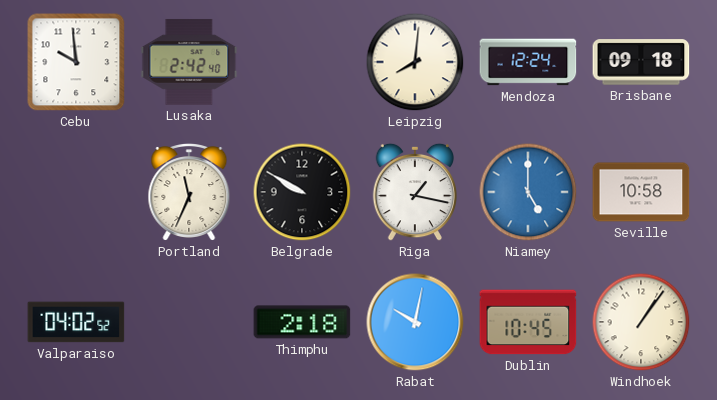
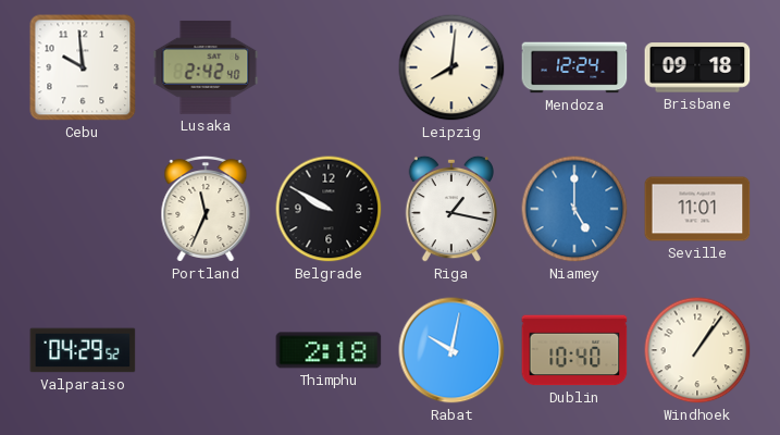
Seville: 10:58 -> 11:01
Valparaiso: 04:02 -> 04:29
Dublin: 10:45 -> 10:40
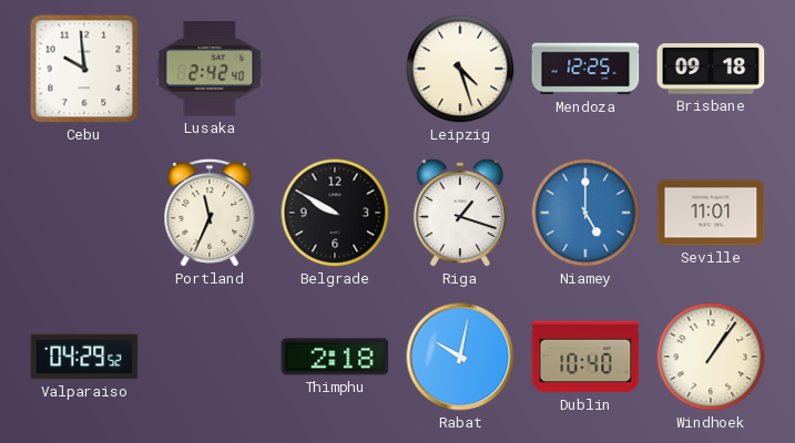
Leipzig: 8:01 -> 4:27
Mendoza: 12:24 -> 12:25
Riga: 1:17 -> 1:18
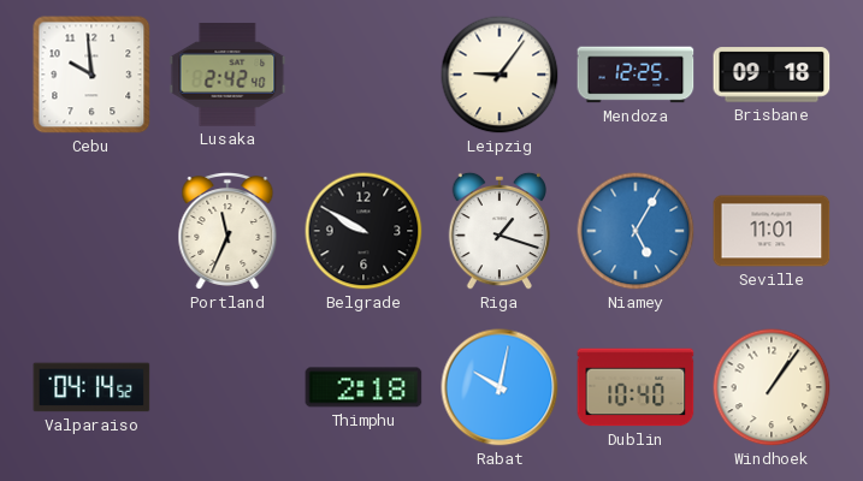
Leipzig: 4:27 -> 9:06
Niamey: 5:00 -> 5:05
Valparaiso: 04:29 -> 04:14
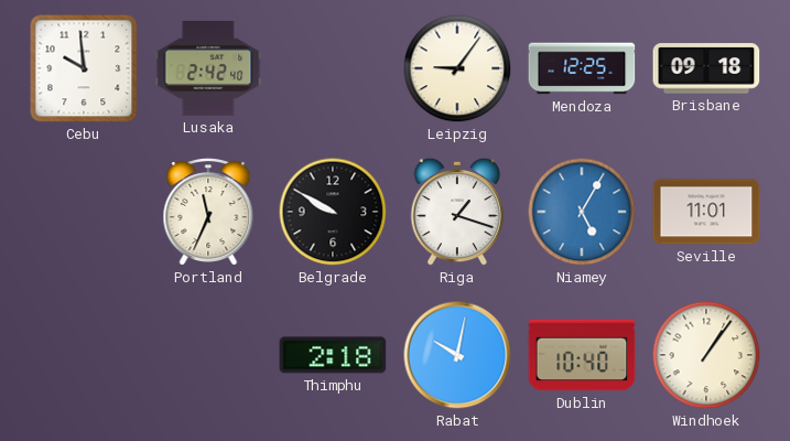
Valparaiso: 04:14 -> none
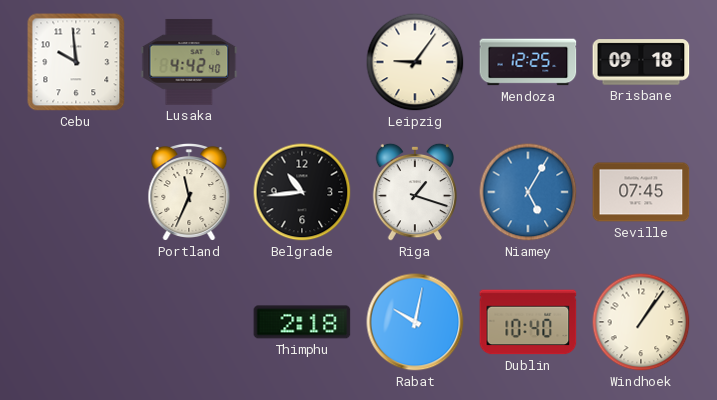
Lusaka: 2:42 -> 4:42
Belgrade: 9:50 -> 10:44
Seville: 11:01 -> 07:45
